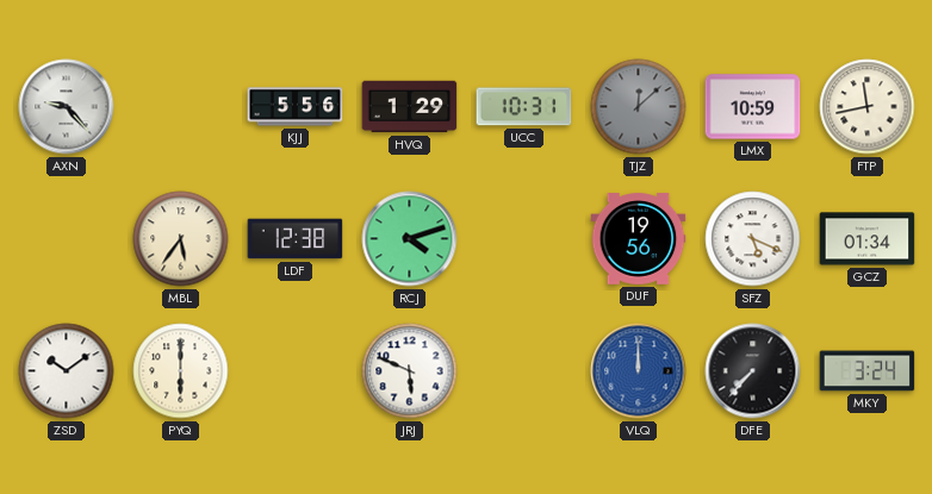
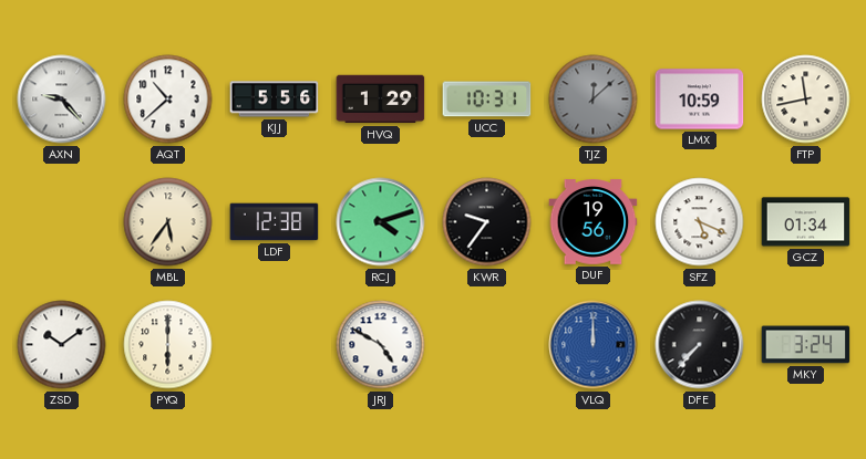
AQT: none -> 10:38
KWR: none -> 9:36
JRJ: 5:49 -> 4:50
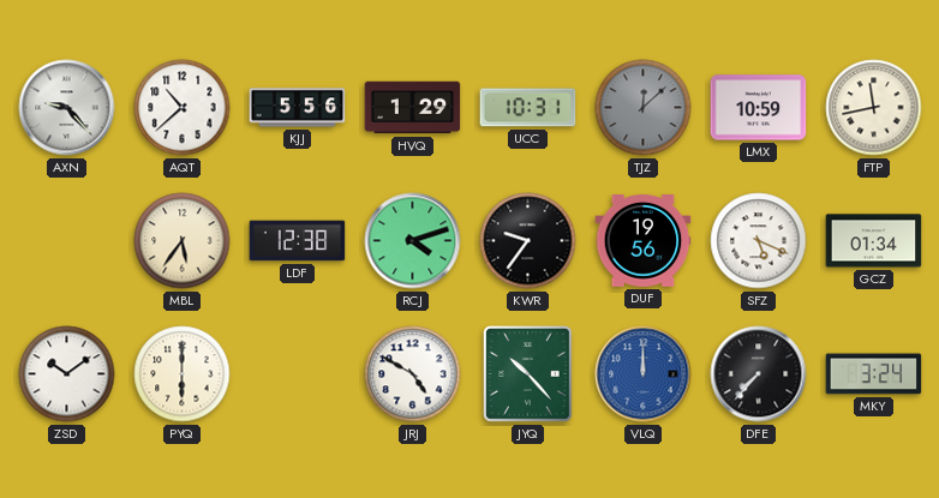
JYQ: none -> 10:23
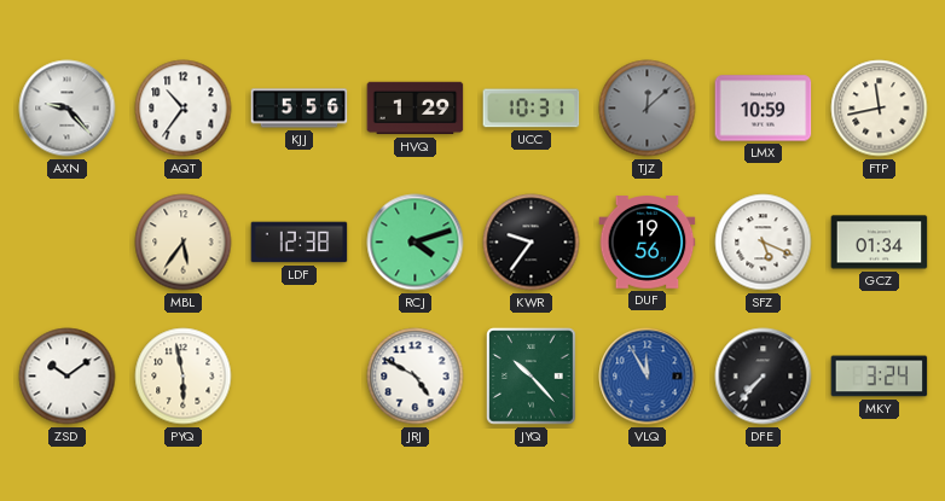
AQT: 10:38 -> 10:36
PYQ: 6:00 -> 5:58
VLQ: 12:00 -> 11:55
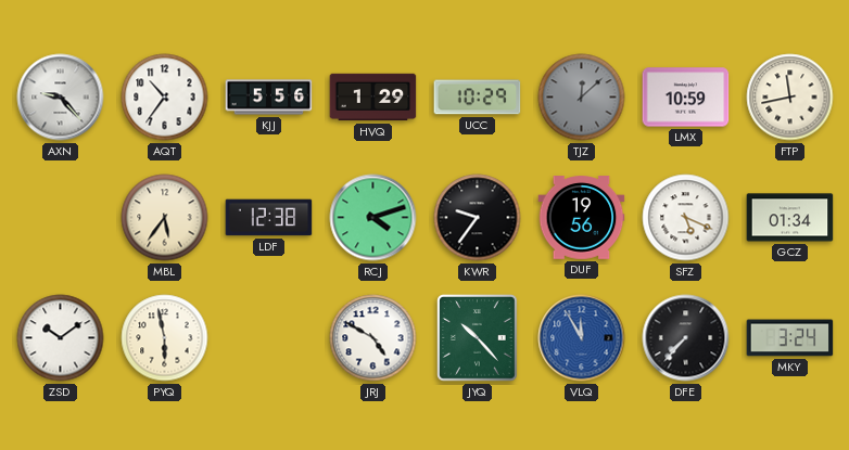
UCC: 10:31 -> 10:29
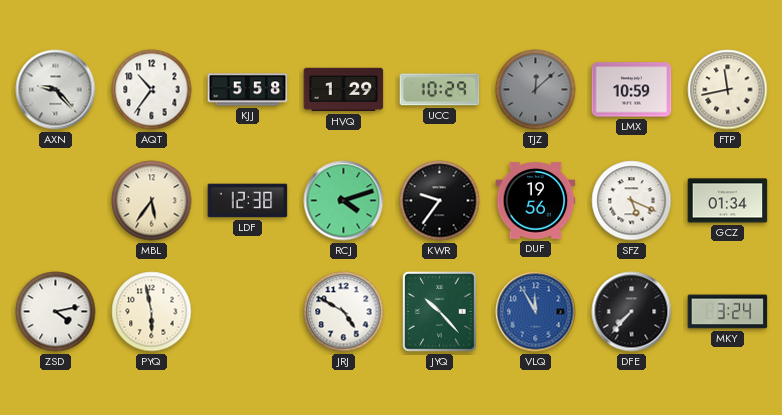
KJJ: 5:56 -> 5:58
ZSD: 10:09 -> 4:13
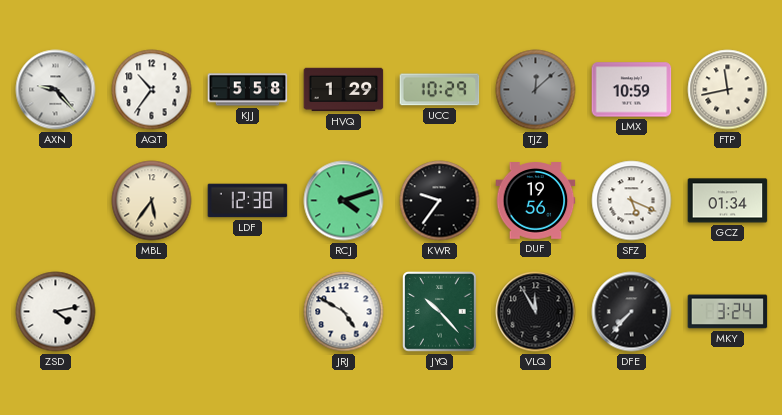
PYQ: 5:58 -> none
VLQ dial: blue -> black
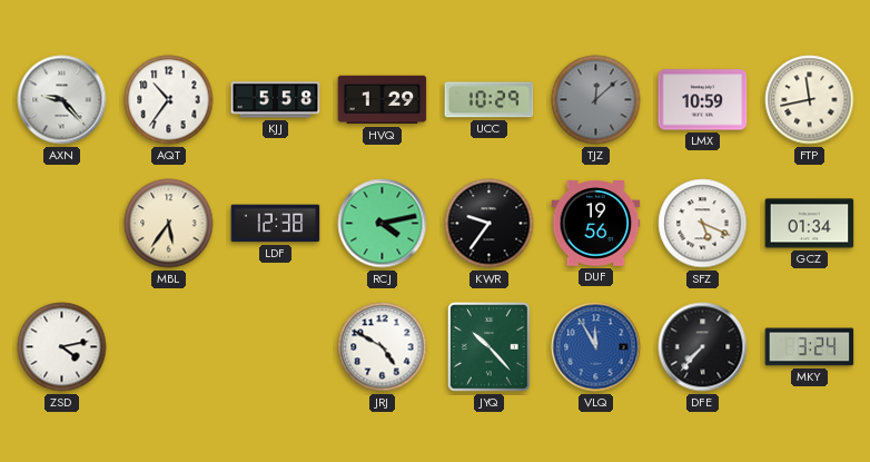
RCJ: 4:12 -> 4:13
VLQ dial: black -> blue
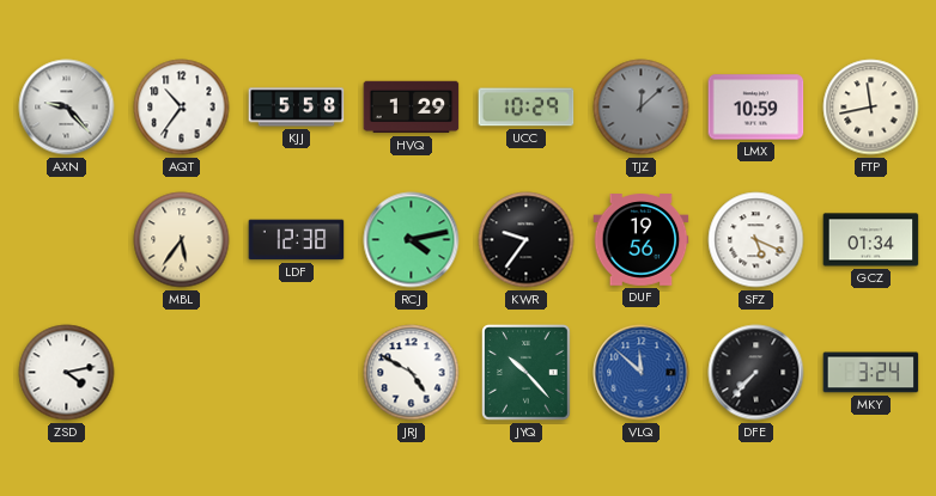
VLQ: 11:55 -> 11:52
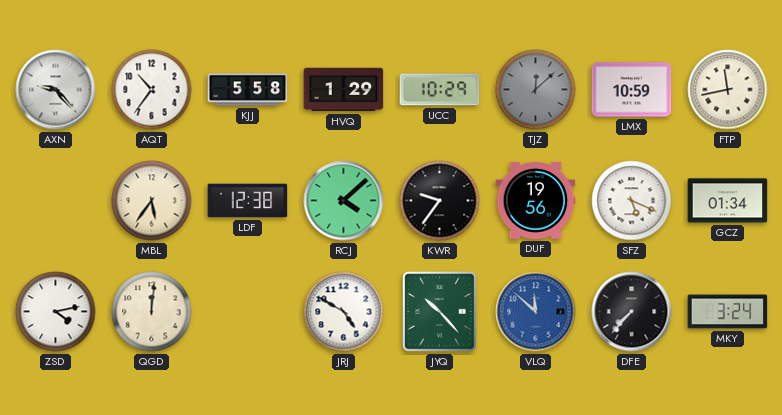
RCJ: 4:13 -> 4:08
QGD: none -> 12:01
